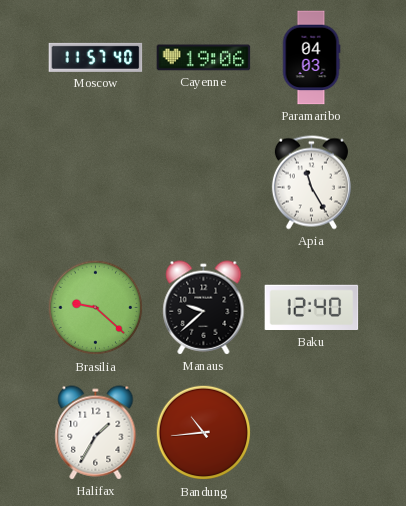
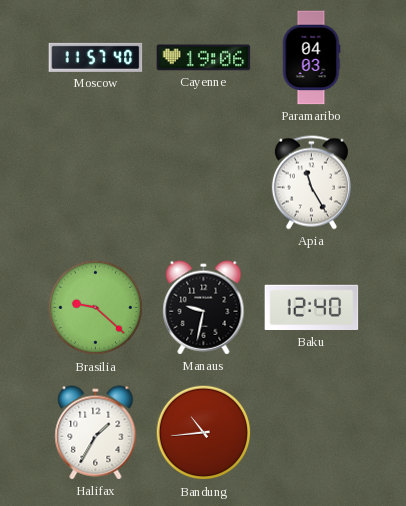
Manaus: 9:38 -> 9:32
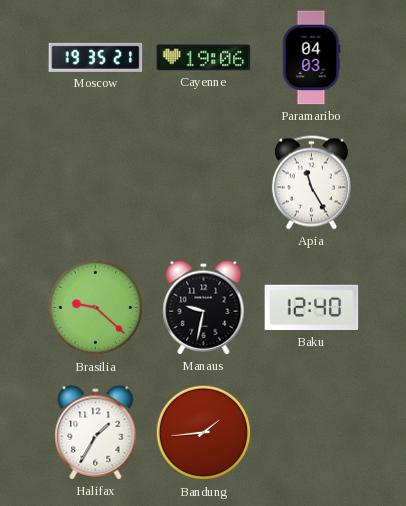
Moscow: 11:57 -> 19:35
Bandung: 10:44 -> 1:44
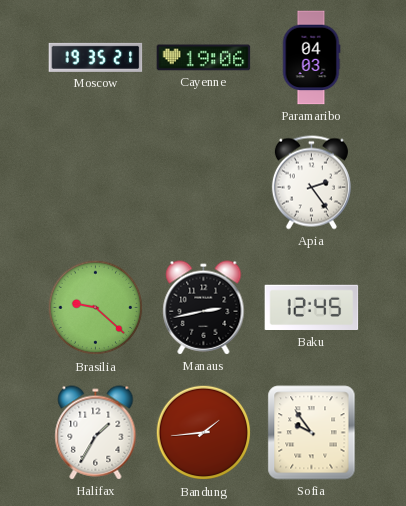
Apia: 11:25 -> 2:24
Manaus: 9:32 -> 2:43
Baku: 12:40 -> 12:45
Sofia: none -> 9:54
